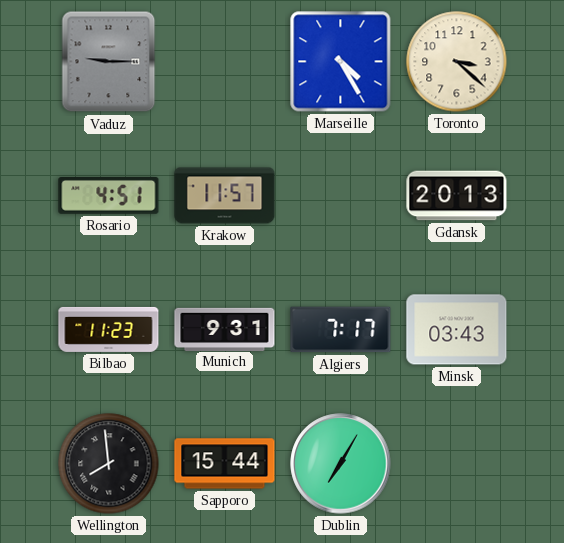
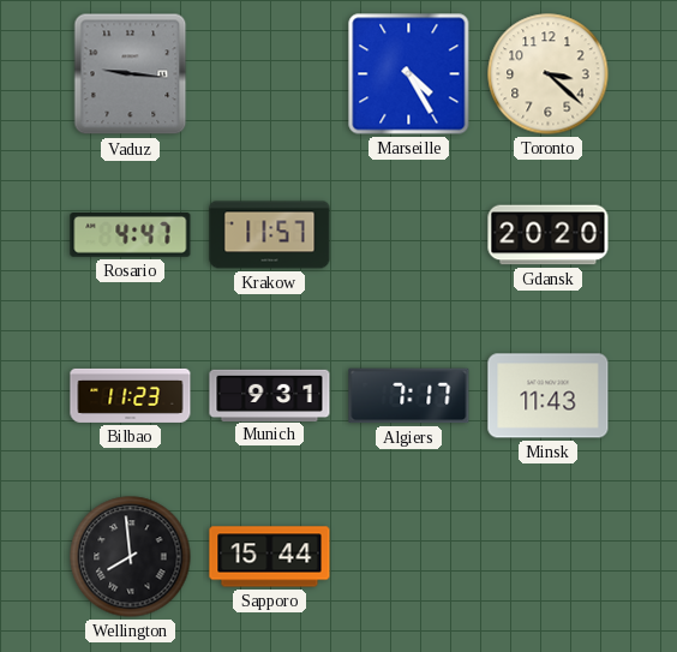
Vaduz: 9:15 -> 9:16
Rosario: 4:51 -> 4:47
Gdansk: 20:13 -> 20:20
Minsk: 03:43 -> 11:43
Dublin: 7:05 -> none
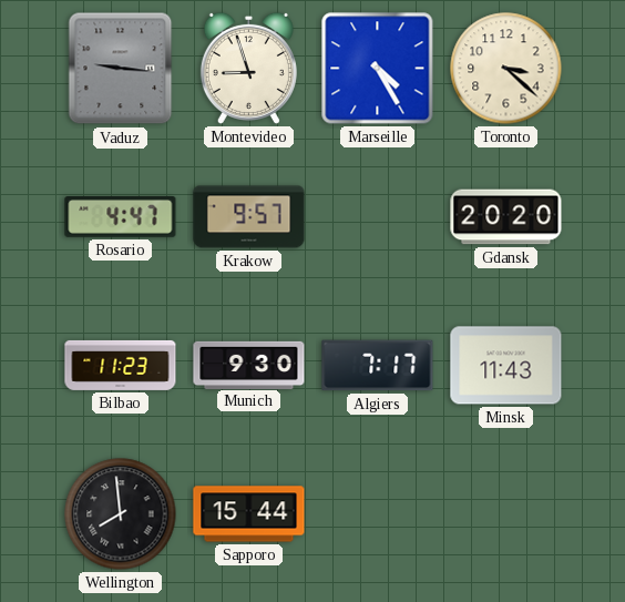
Montevideo: none -> 8:57
Krakow: 11:57 -> 9:57
Munich: 9:31 -> 9:30
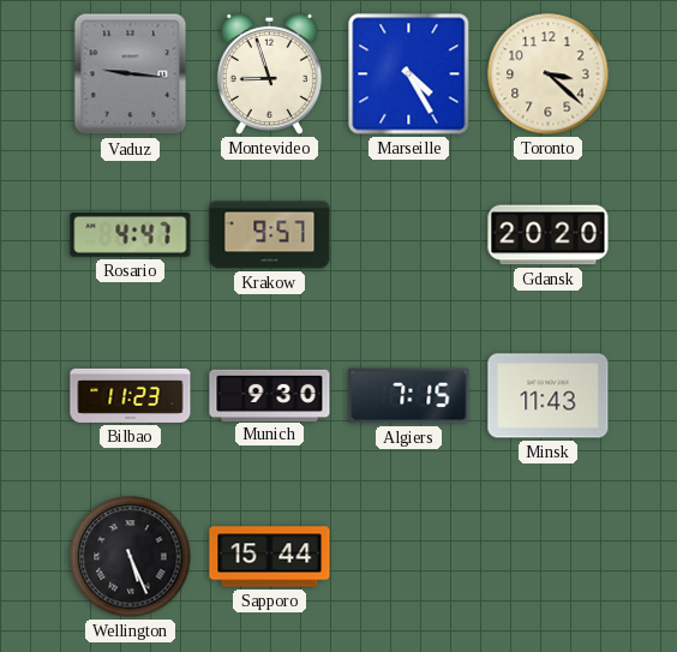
Algiers: 7:17 -> 7:15
Wellington: 7:59 -> 5:26
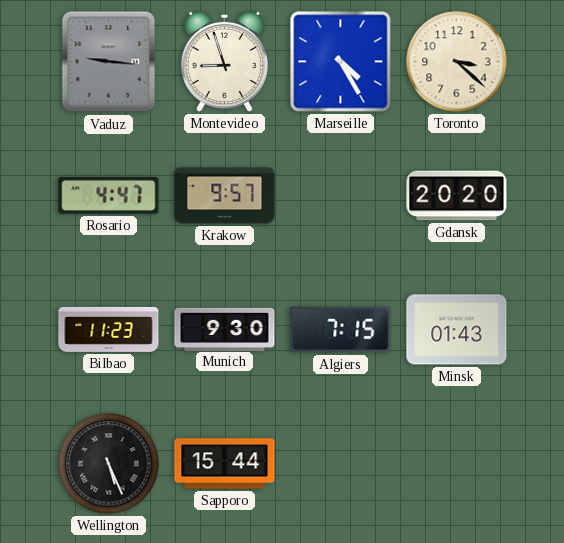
Minsk: 11:43 -> 01:43
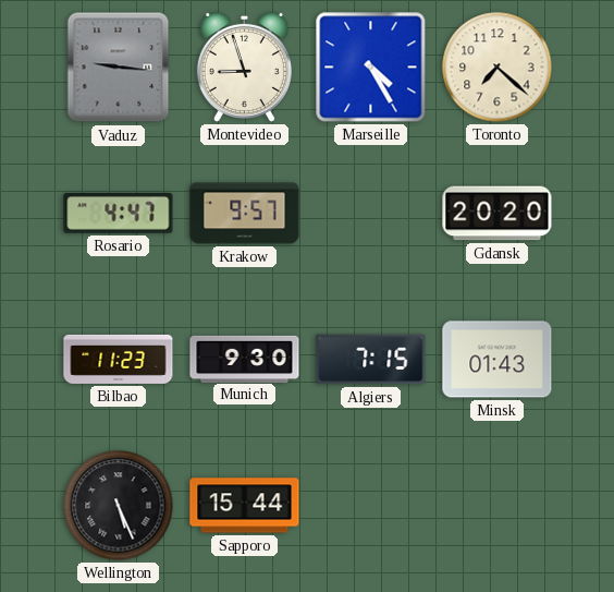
Toronto: 3:22 -> 7:22
